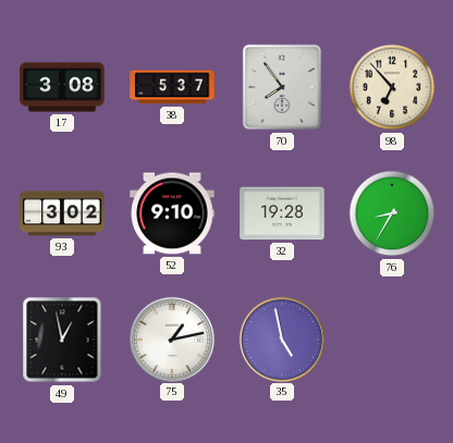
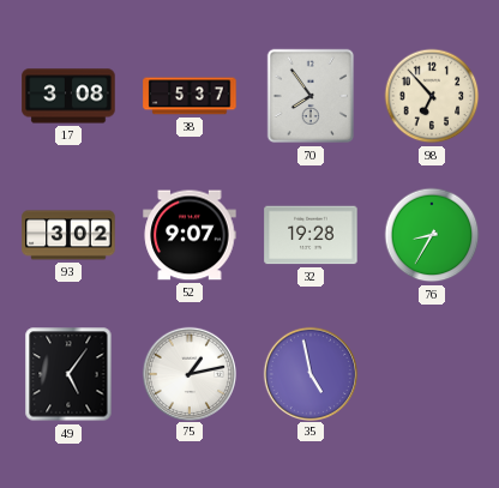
52: 9:10 -> 9:07
49: 12:58 -> 5:06
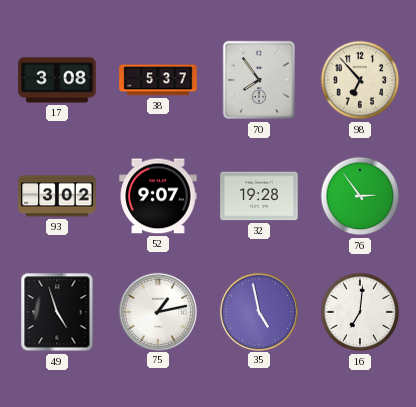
76: 8:35 -> 2:54
49: 5:06 -> 4:57
16: none -> 7:01
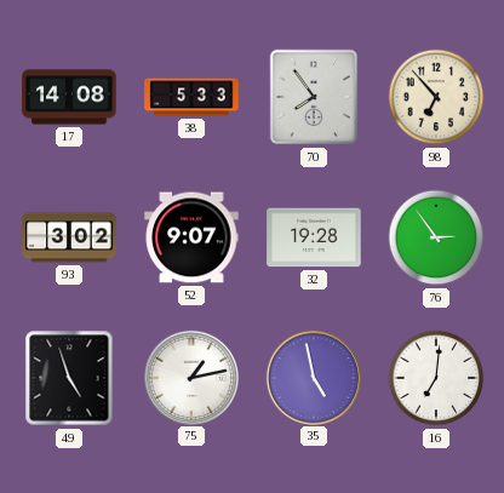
17: 3:08 -> 14:08
38: 5:37 -> 5:33
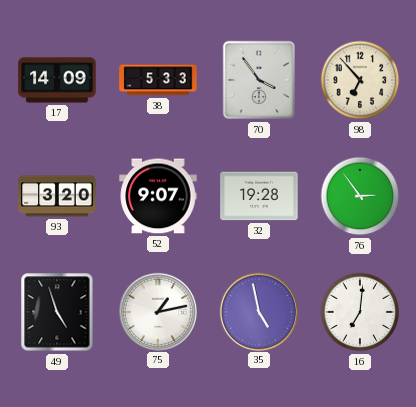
17: 14:08 -> 14:09
70: 7:54 -> 3:54
93: 3:02 -> 3:20
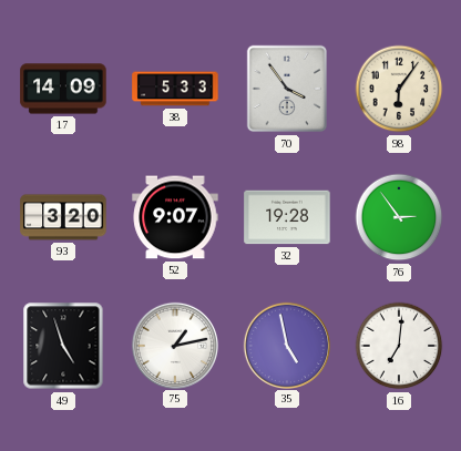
98: 6:53 -> 6:06
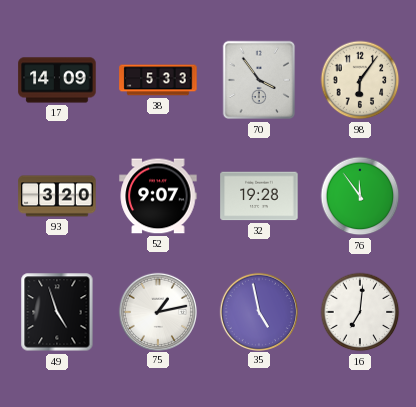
76: 2:54 -> 11:54
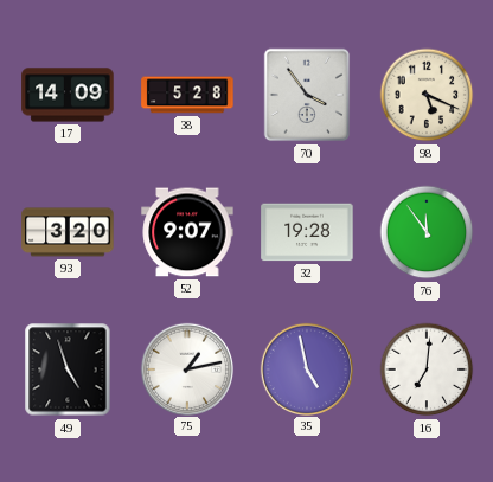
38: 5:33 -> 5:28
98: 6:06 -> 5:19
